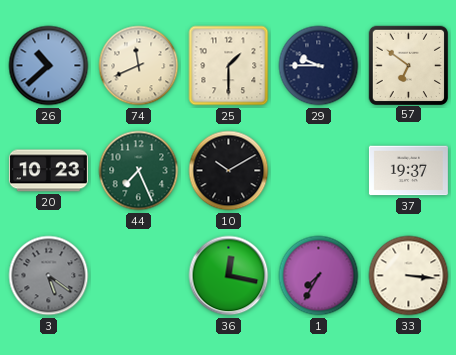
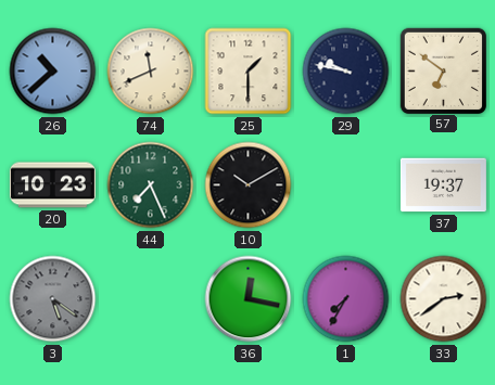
29: 9:45 -> 9:47
33: 3:16 -> 2:39
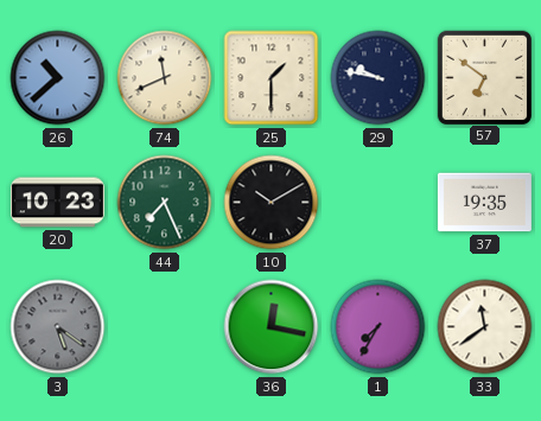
37: 19:37 -> 19:35
33: 2:39 -> 11:39
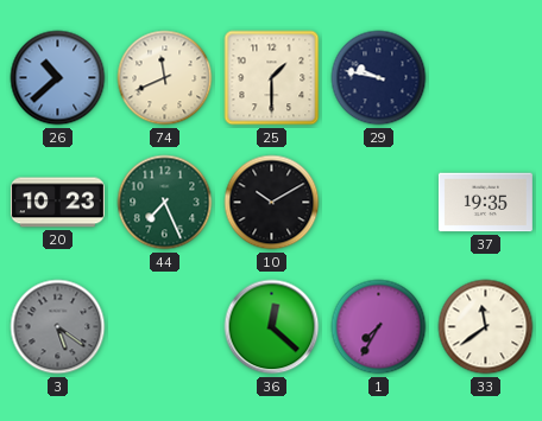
57: 6:51 -> none
36: 12:17 -> 12:22
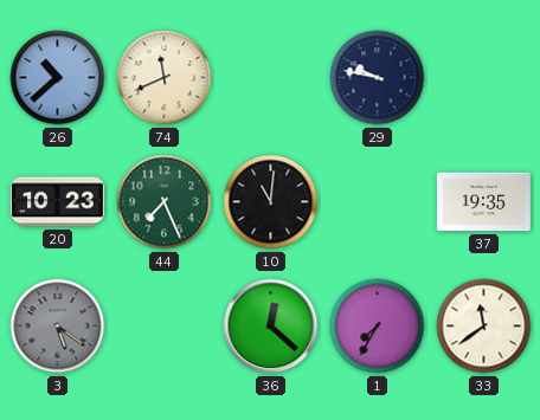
25: 1:30 -> none
10: 10:10 -> 11:01
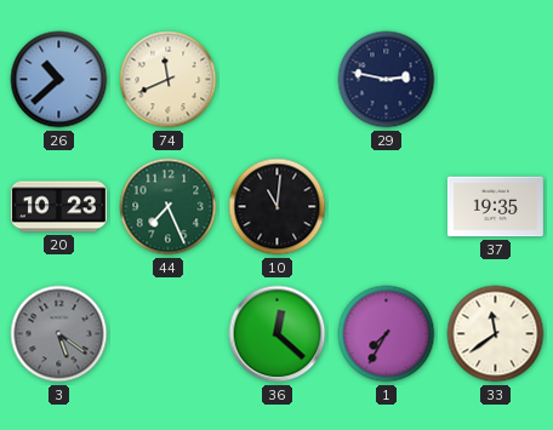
29: 9:47 -> 2:47
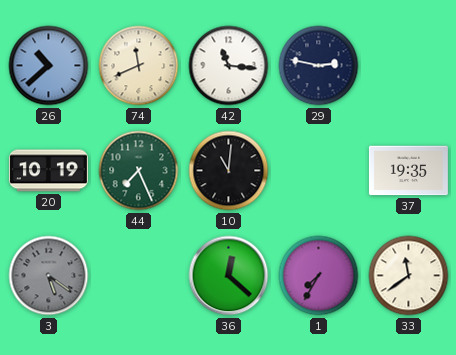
42: none -> 11:16
20: 10:23 -> 10:19
